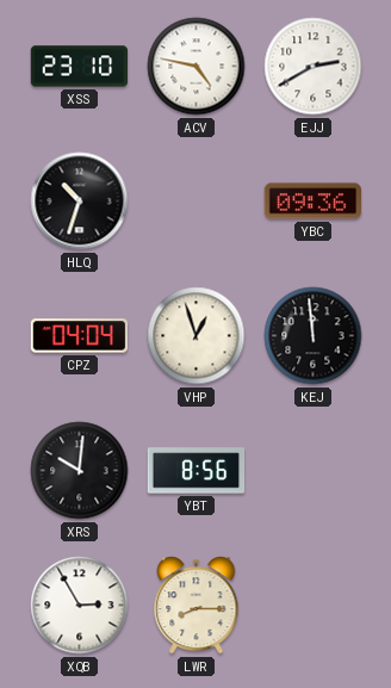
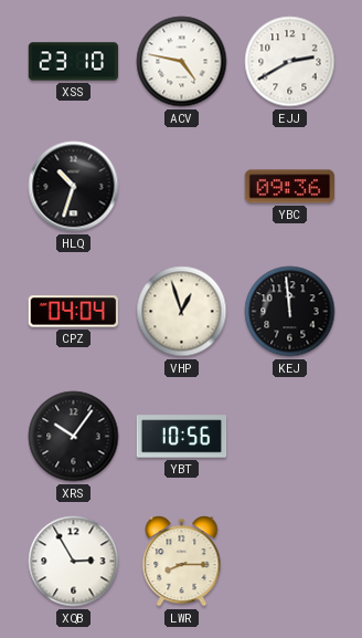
XRS: 10:01 -> 10:06
YBT: 8:56 -> 10:56
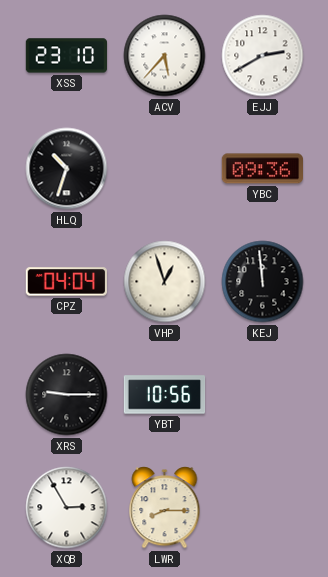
ACV: 4:47 -> 5:37
XRS: 10:06 -> 9:15
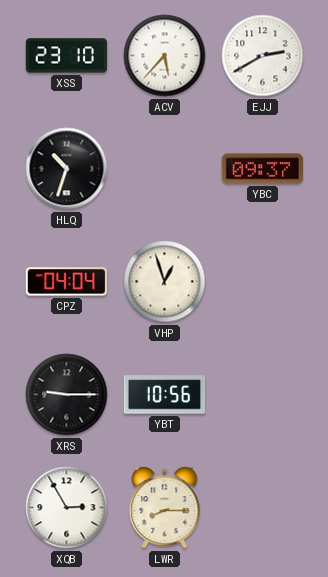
YBC: 09:36 -> 09:37
KEJ: 11:59 -> none
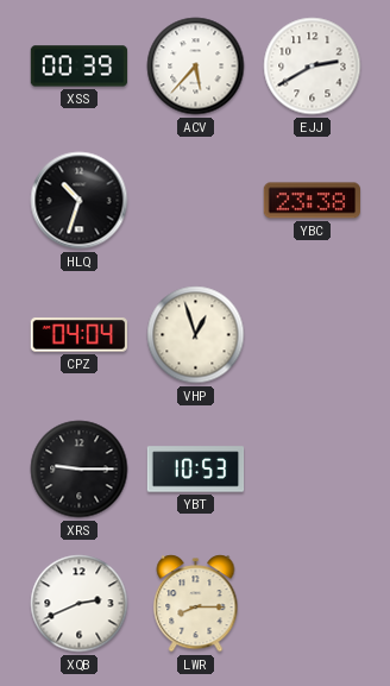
XSS: 23:10 -> 00:39
YBC: 09:37 -> 23:38
YBT: 10:56 -> 10:53
XQB: 2:55 -> 2:41
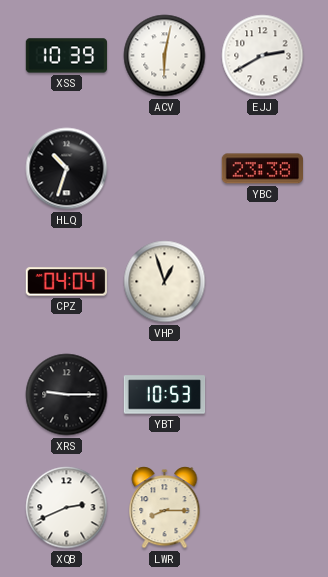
XSS: 00:39 -> 10:39
ACV: 5:37 -> 6:02
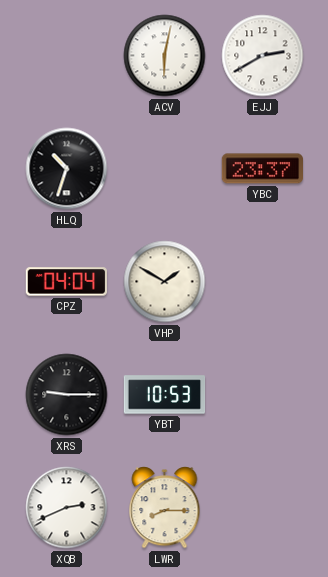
XSS: 10:39 -> none
YBC: 23:38 -> 23:37
VHP: 12:57 -> 1:50
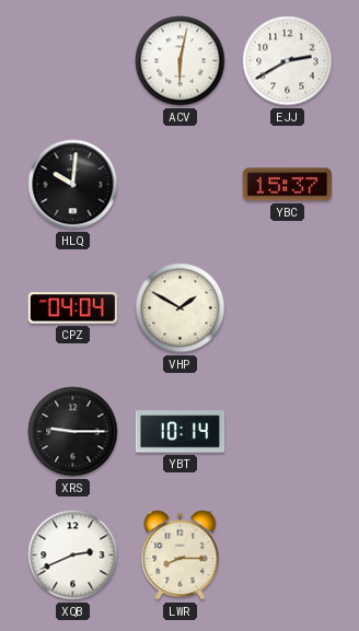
HLQ: 10:33 -> 10:01
YBC: 23:37 -> 15:37
YBT: 10:53 -> 10:14
